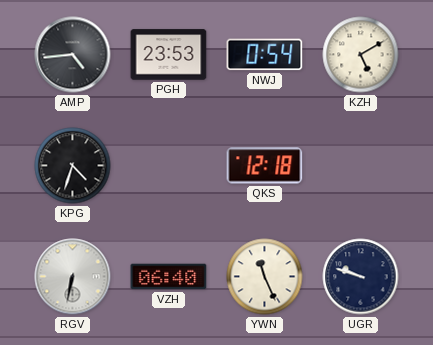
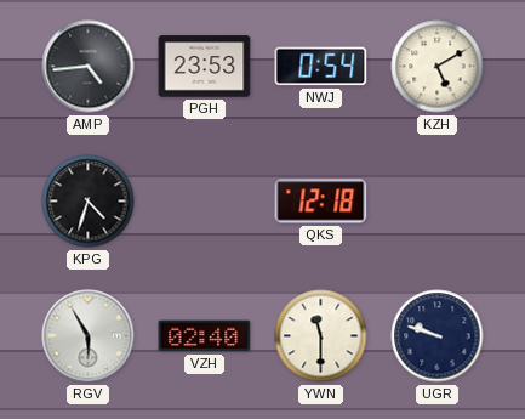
RGV: 6:32 -> 5:55
VZH: 06:40 -> 02:40
YWN: 11:26 -> 11:30
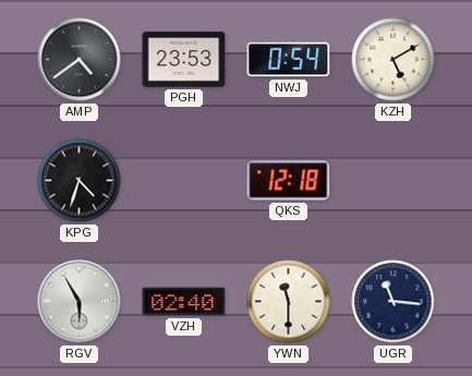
AMP: 4:44 -> 4:39
UGR: 9:48 -> 11:16
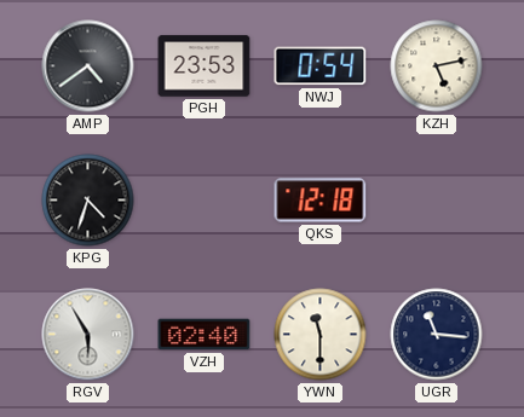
KZH: 5:10 -> 5:13
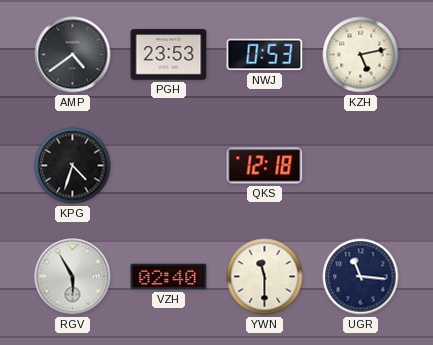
NWJ: 0:54 -> 0:53
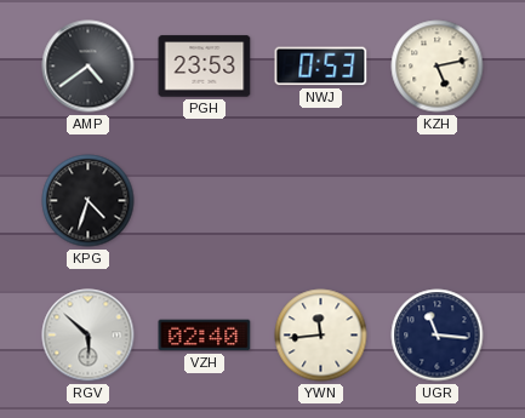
QKS: 12:18 -> none
RGV: 5:55 -> 5:52
YWN: 11:30 -> 11:44
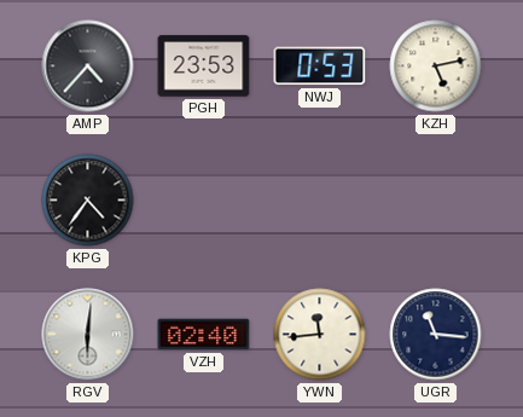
AMP: 4:39 -> 4:37
KPG: 4:33 -> 4:36
RGV: 5:52 -> 6:01
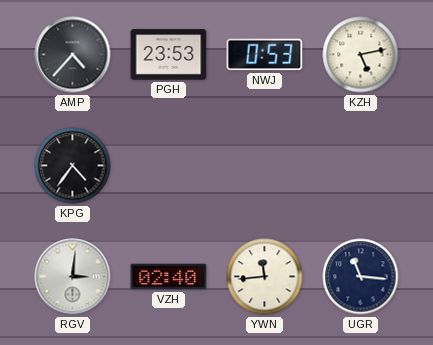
RGV: 6:01 -> 3:01
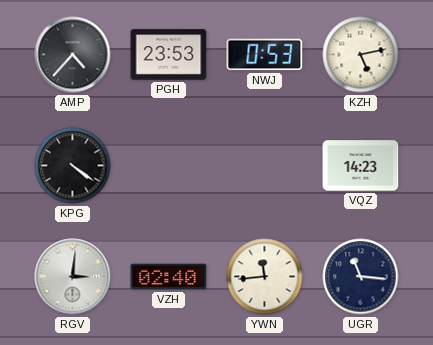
KPG: 4:36 -> 4:21
VQZ: none -> 14:23
